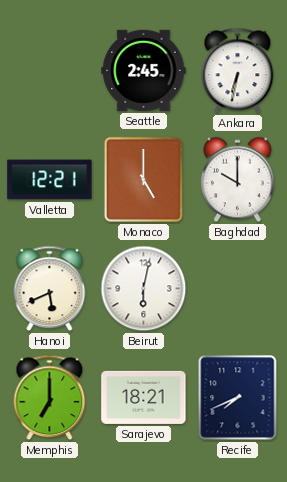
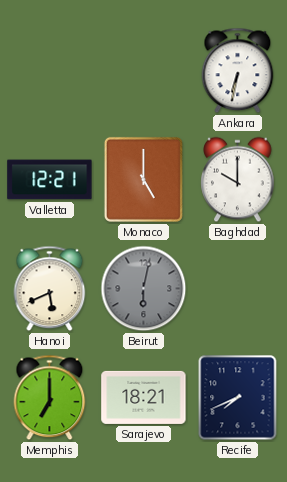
Seattle: 2:45 -> none
Beirut dial: white -> grey
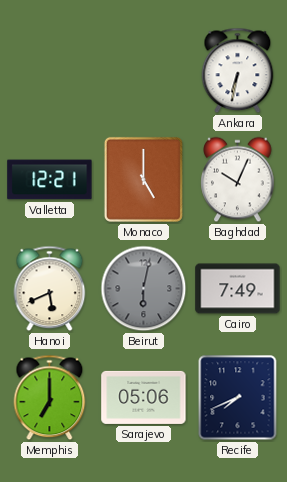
Baghdad: 10:00 -> 10:04
Cairo: none -> 7:49
Sarajevo: 18:21 -> 05:06
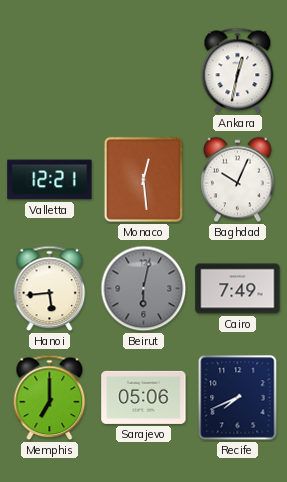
Ankara: 6:32 -> 12:32
Monaco: 5:00 -> 12:29
Hanoi: 5:41 -> 5:44
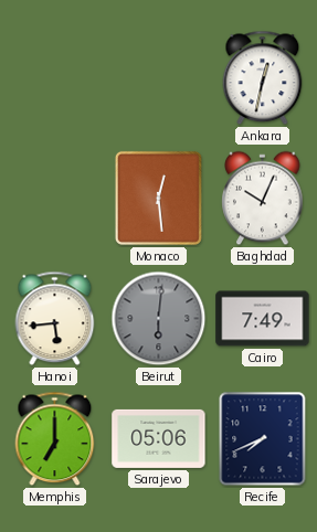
Valletta: 12:21 -> none
Beirut: 6:02 -> 6:01
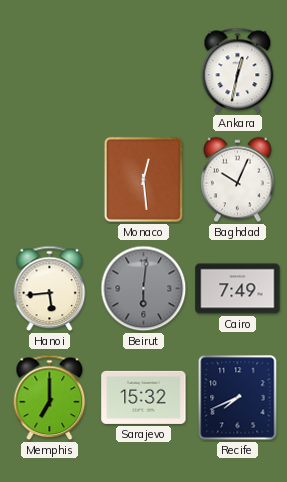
Sarajevo: 05:06 -> 15:32
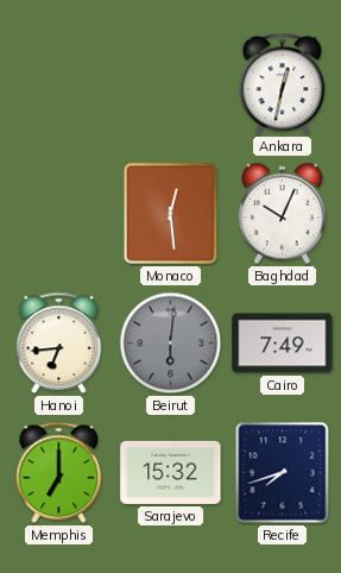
Hanoi: 5:44 -> 6:44
Recife: 7:41 -> 7:42
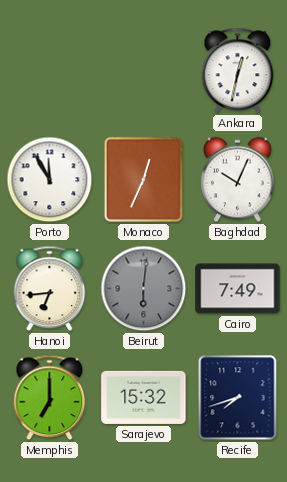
Porto: none -> 11:55
Monaco: 12:29 -> 12:34
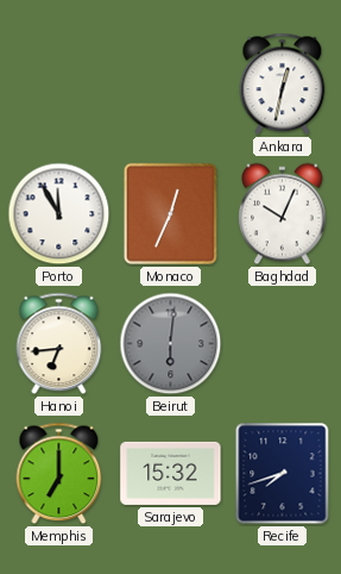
Cairo: 7:49 -> none
